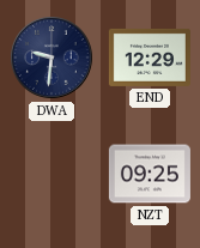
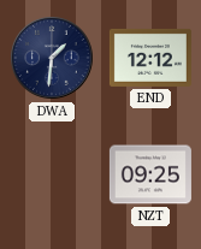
DWA: 9:31 -> 1:31
END: 12:29 -> 12:12
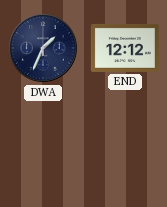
DWA: 1:31 -> 1:34
NZT: 09:25 -> none
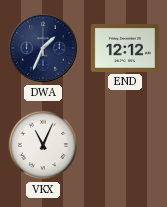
VKX: none -> 11:04
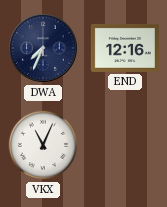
DWA: 1:34 -> 7:34
END: 12:12 -> 12:16
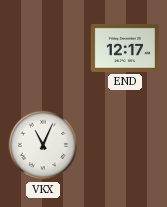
DWA: 7:34 -> none
END: 12:16 -> 12:17
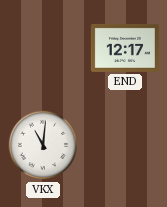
VKX: 11:04 -> 11:01
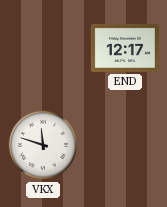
VKX: 11:01 -> 11:48
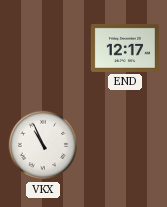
VKX: 11:48 -> 10:56
